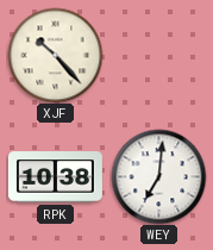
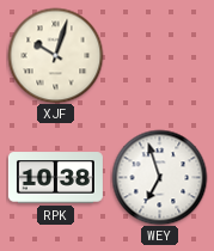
XJF: 10:23 -> 10:03
WEY: 7:01 -> 6:57
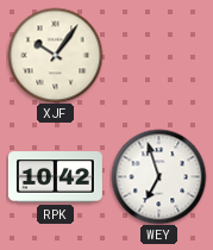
XJF: 10:03 -> 10:06
RPK: 10:38 -> 10:42
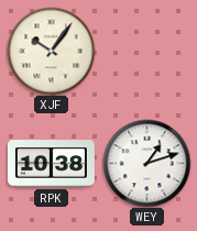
RPK: 10:42 -> 10:38
WEY: 6:57 -> 1:12
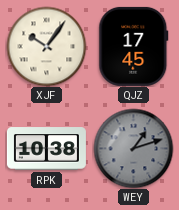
QJZ: none -> 17:45
WEY dial: white -> grey
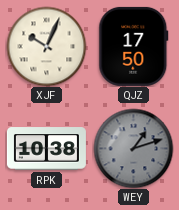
XJF: 10:06 -> 10:04
QJZ: 17:45 -> 17:50
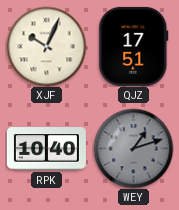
QJZ: 17:50 -> 17:51
RPK: 10:38 -> 10:40
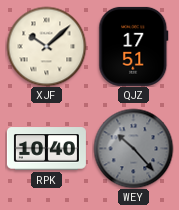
XJF: 10:04 -> 10:08
WEY: 1:12 -> 10:23
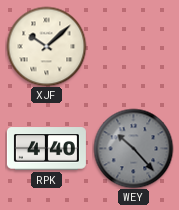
QJZ: 17:51 -> none
RPK: 10:40 -> 4:40
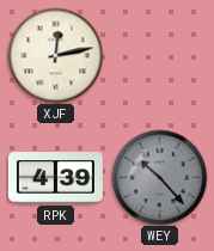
XJF: 10:08 -> 12:13
RPK: 4:40 -> 4:39
